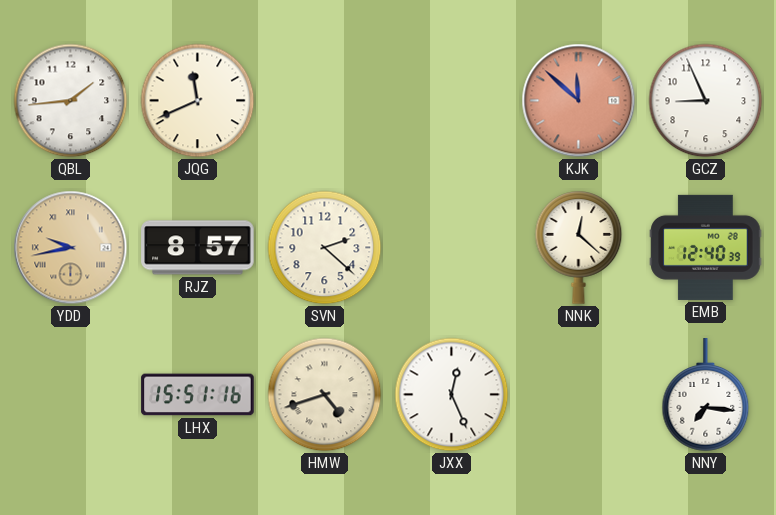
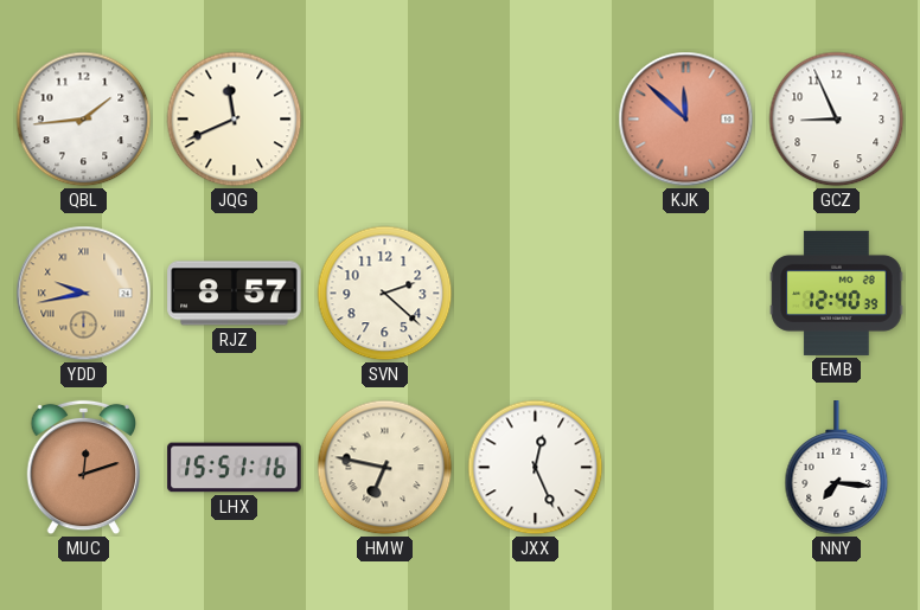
NNK: 12:22 -> none
MUC: none -> 12:12
HMW: 4:42 -> 6:47
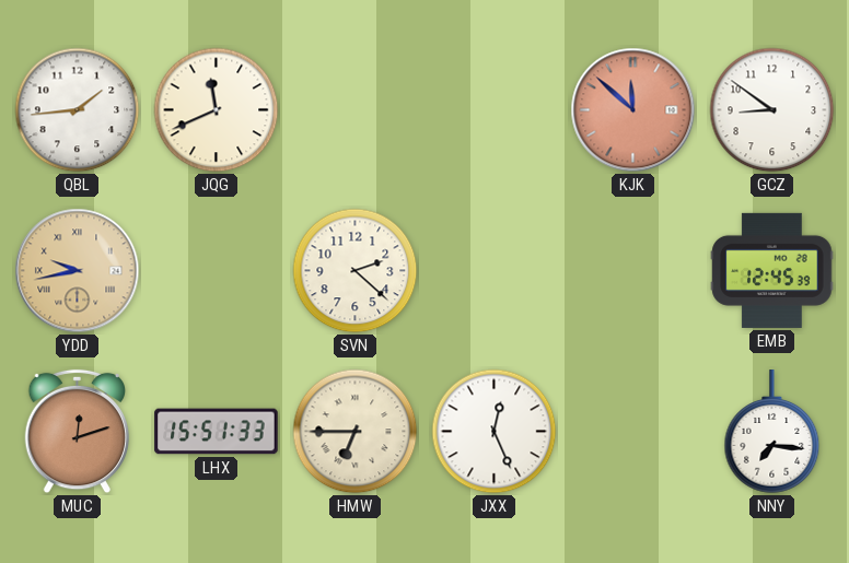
GCZ: 8:56 -> 8:51
RJZ: 8:57 -> none
EMB: 12:40 -> 12:45
LHX: 15:51:16 -> 15:51:33
HMW: 6:47 -> 6:45
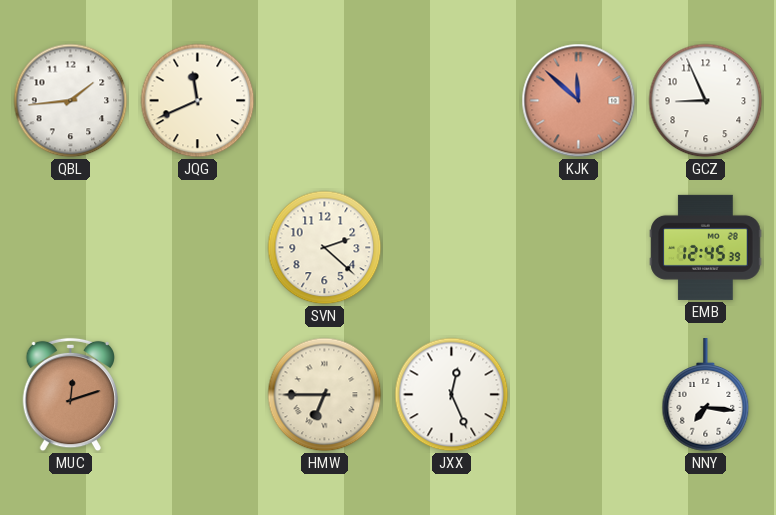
GCZ: 8:51 -> 8:56
YDD: 9:43 -> none
LHX: 15:51 -> none
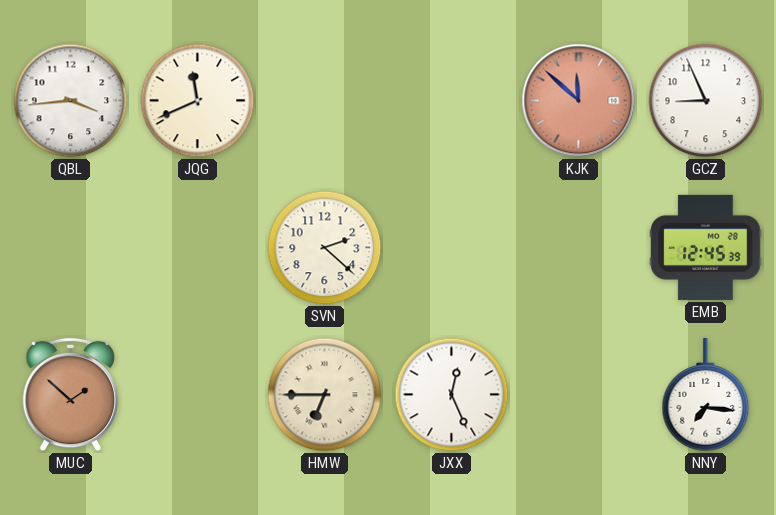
QBL: 1:44 -> 3:44
MUC: 12:12 -> 1:52
